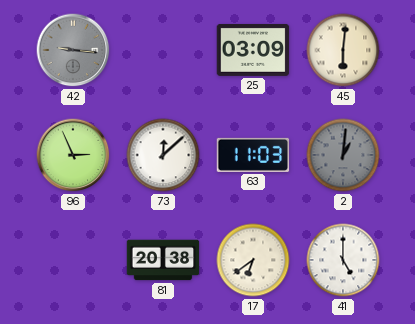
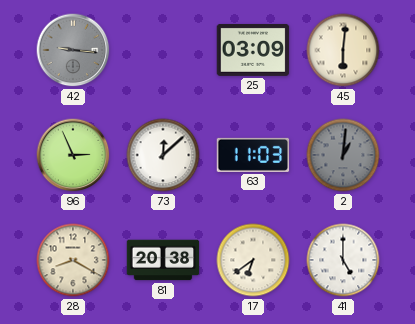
28: none -> 8:20
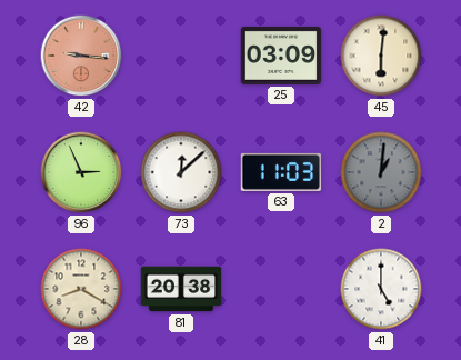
42 dial: grey -> salmon
17: 6:39 -> none
